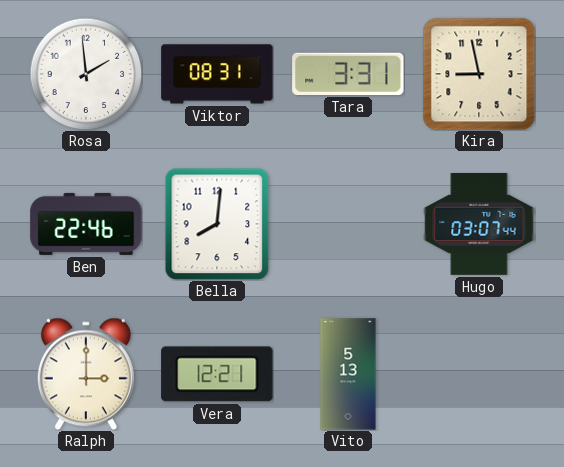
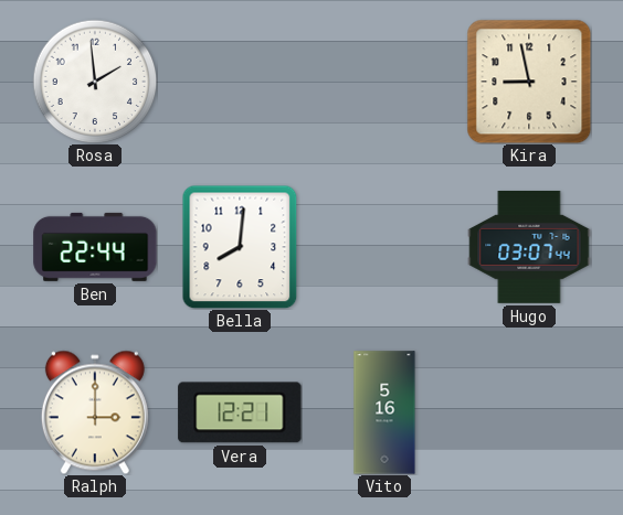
Viktor: 08:31 -> none
Tara: 3:31 -> none
Ben: 22:46 -> 22:44
Vito: 5:13 -> 5:16
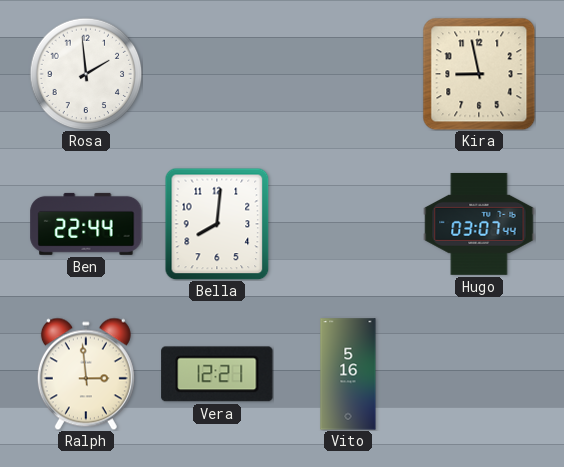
Ralph: 3:00 -> 2:59
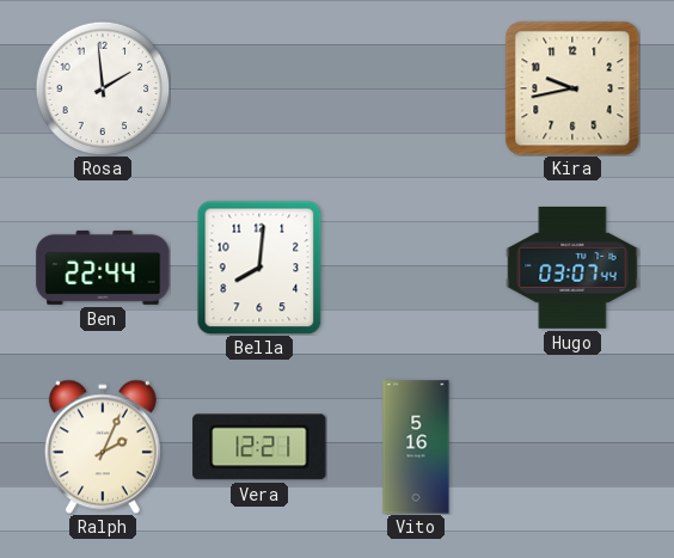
Kira: 8:58 -> 9:43
Ralph: 2:59 -> 2:04
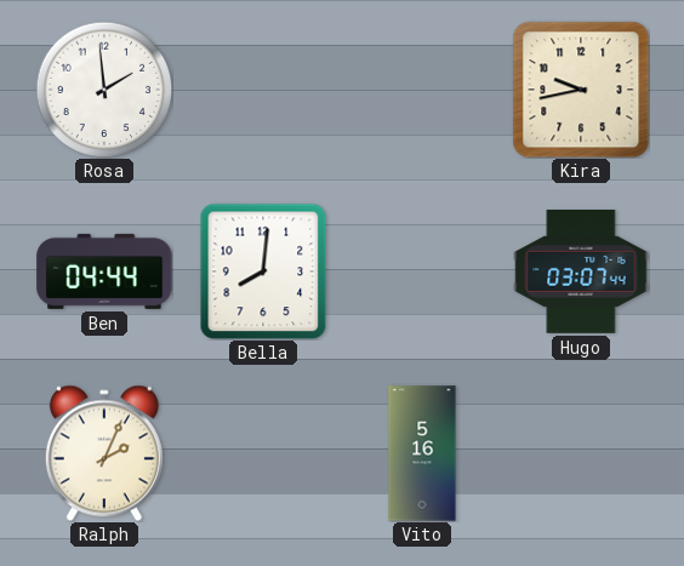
Ben: 22:44 -> 04:44
Vera: 12:21 -> none
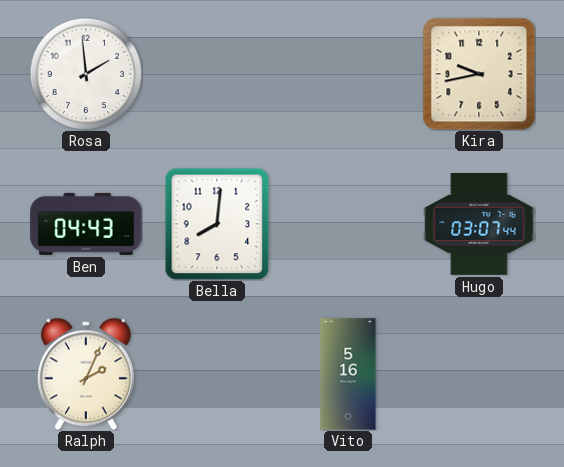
Ben: 04:44 -> 04:43
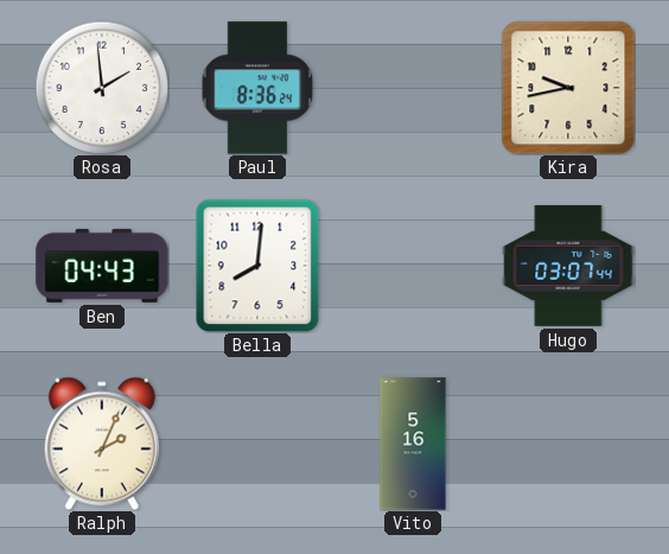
Paul: none -> 8:36
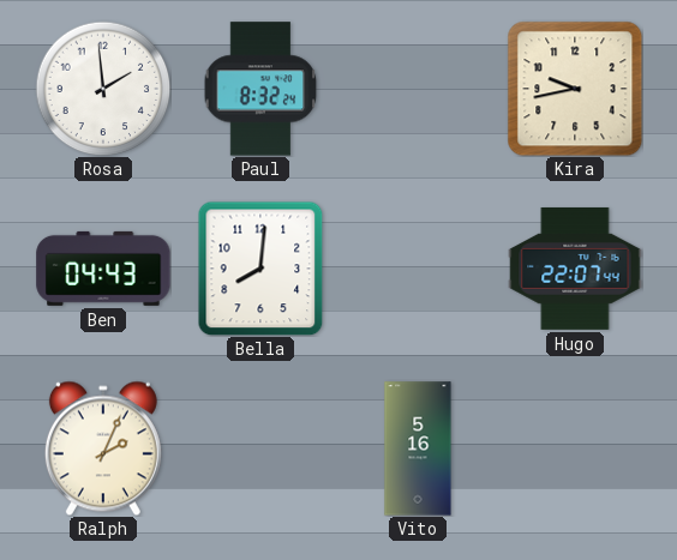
Paul: 8:36 -> 8:32
Hugo: 03:07 -> 22:07
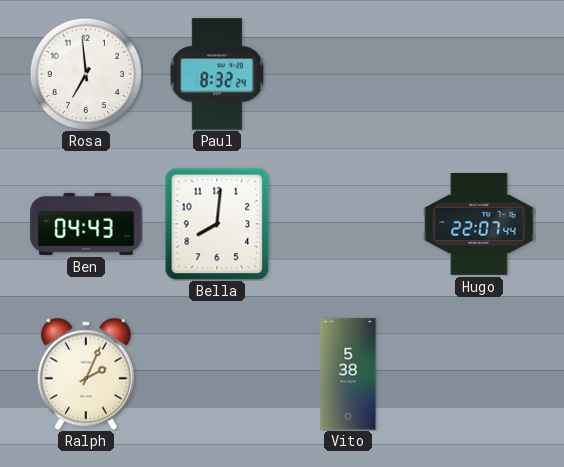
Rosa: 1:59 -> 6:59
Kira: 9:43 -> none
Vito: 5:16 -> 5:38
